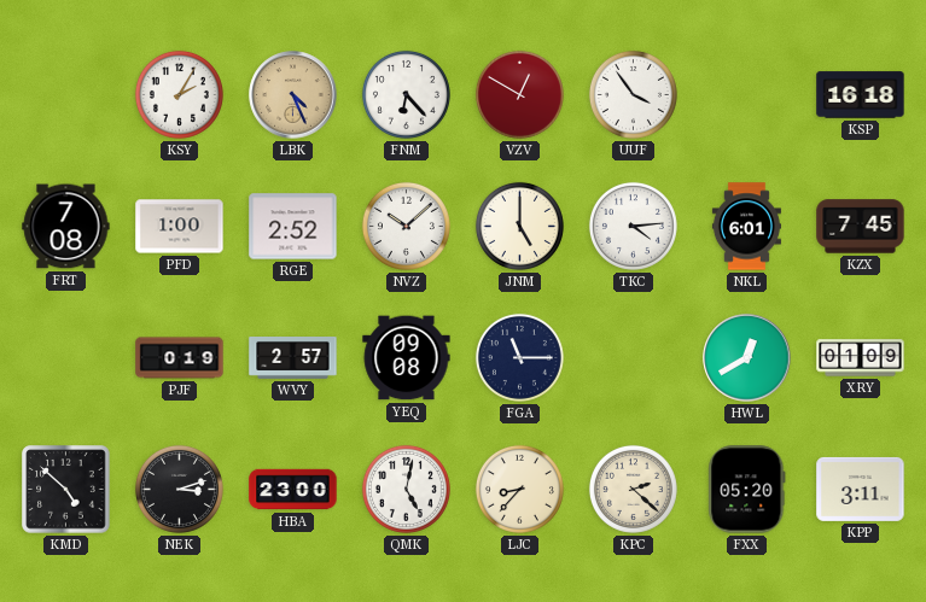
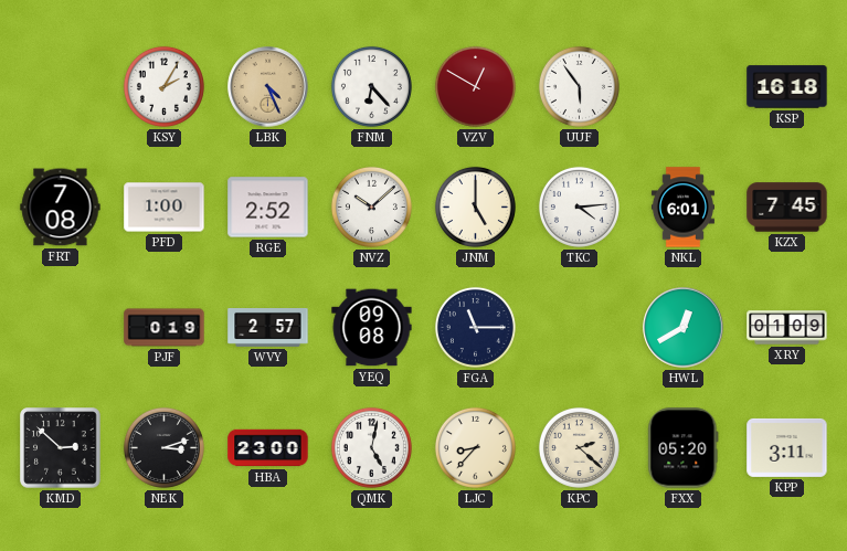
UUF: 3:54 -> 5:54
KMD: 4:52 -> 2:52
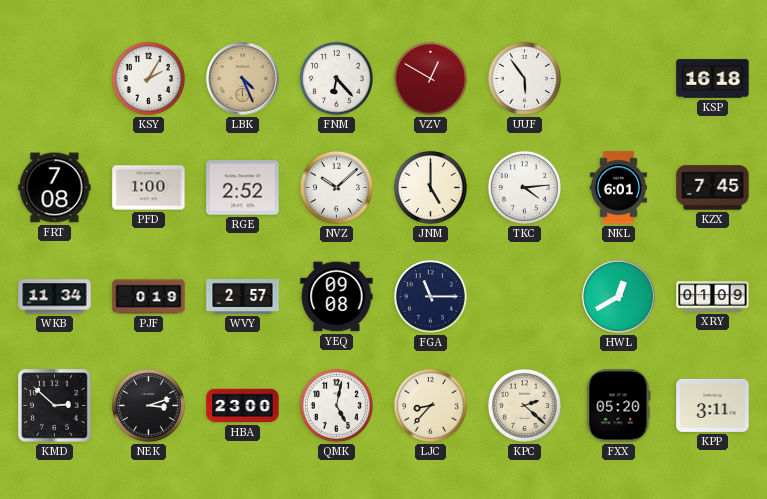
WKB: none -> 11:34
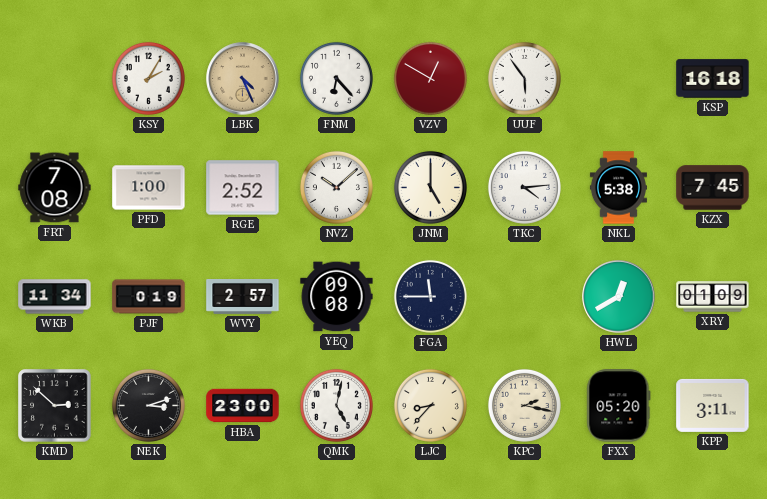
NKL: 6:01 -> 5:38
FGA: 11:15 -> 11:45
KPC: 2:22 -> 2:17
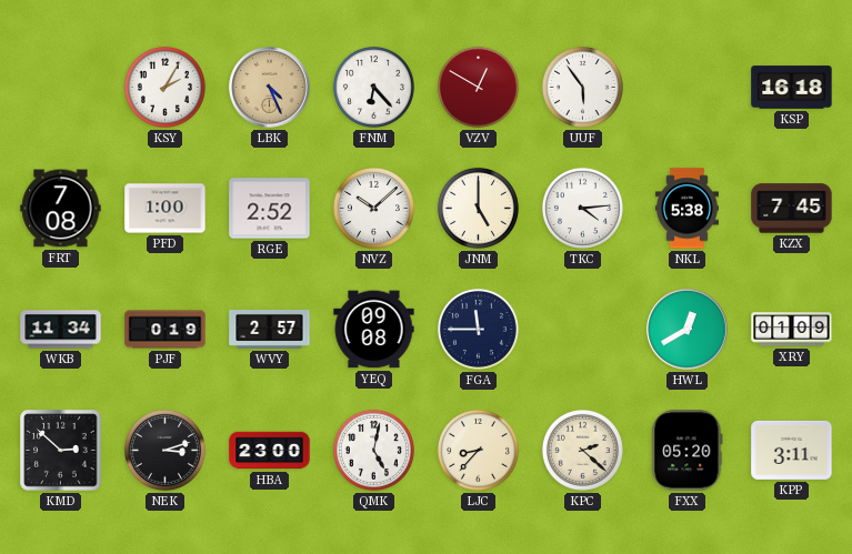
KPC: 2:17 -> 2:22
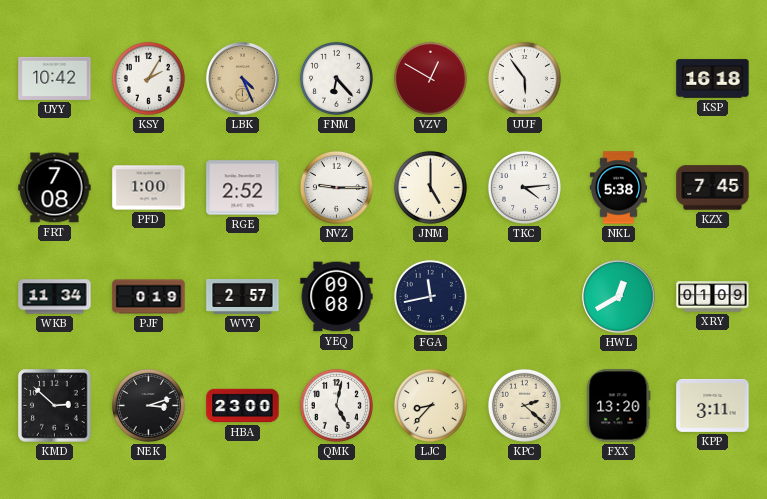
UYY: none -> 10:42
NVZ: 10:08 -> 9:15
FGA: 11:45 -> 11:43
FXX: 05:20 -> 13:20
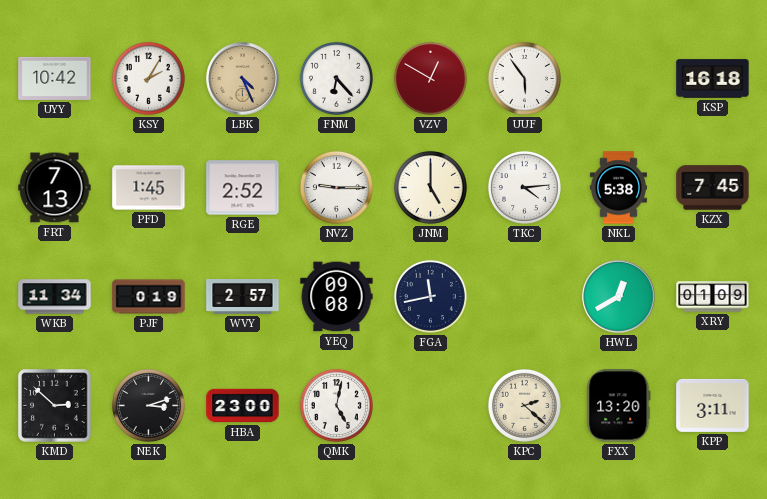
FRT: 7:08 -> 7:13
PFD: 1:00 -> 1:45
LJC: 8:37 -> none
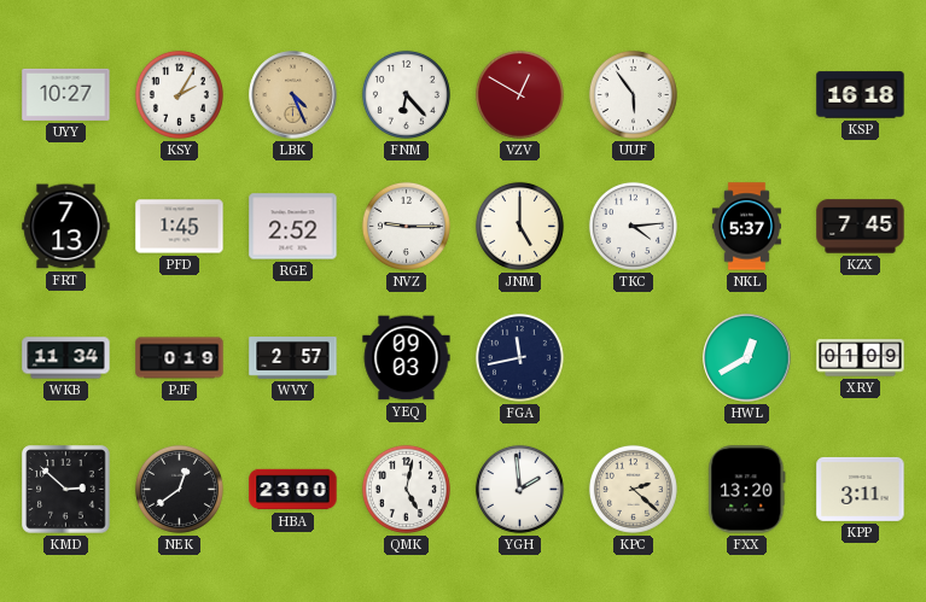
UYY: 10:42 -> 10:27
NKL: 5:38 -> 5:37
YEQ: 09:08 -> 09:03
NEK: 3:12 -> 12:39
YGH: none -> 1:59
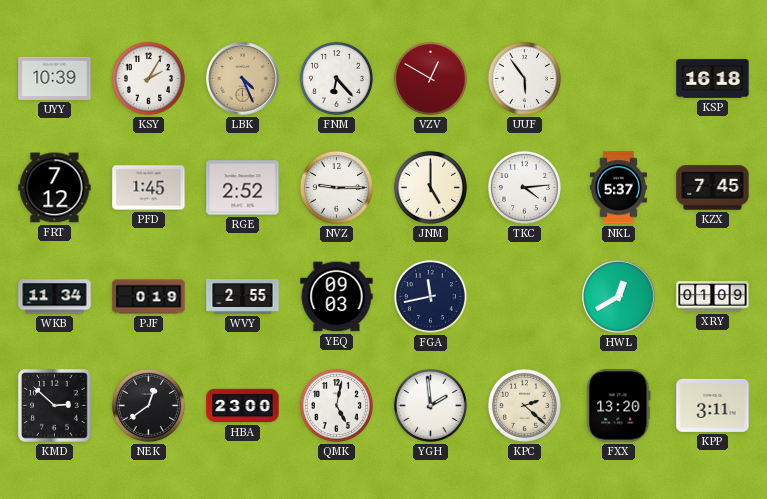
UYY: 10:27 -> 10:39
FRT: 7:13 -> 7:12
WVY: 2:57 -> 2:55
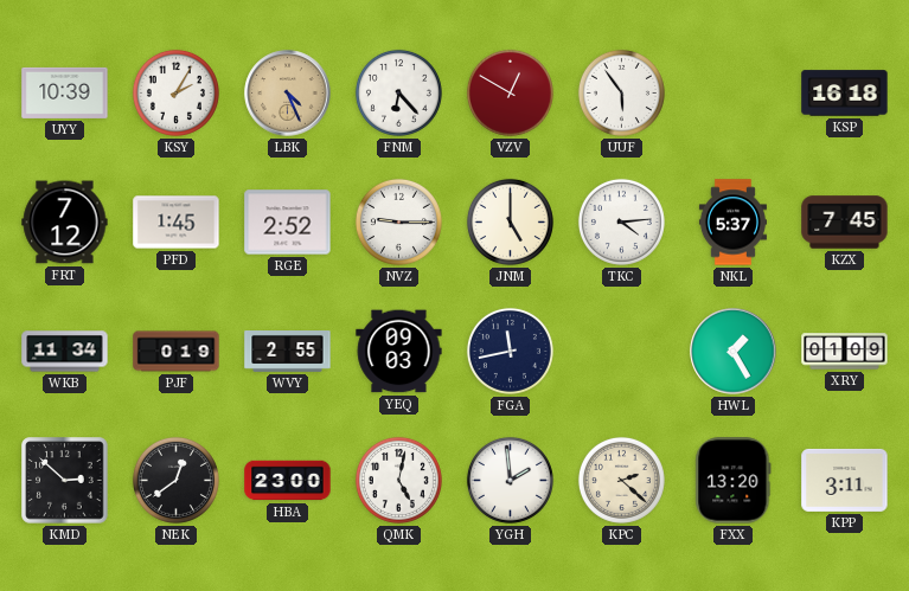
HWL: 12:40 -> 1:25
